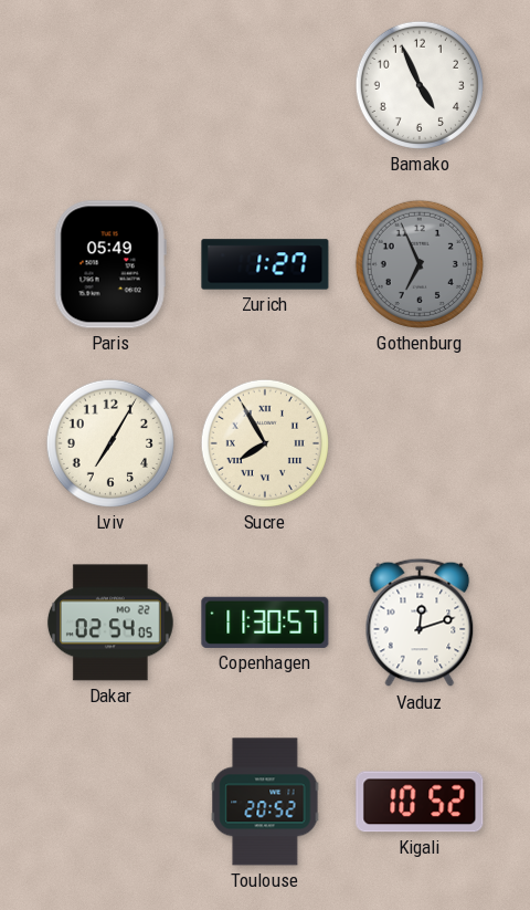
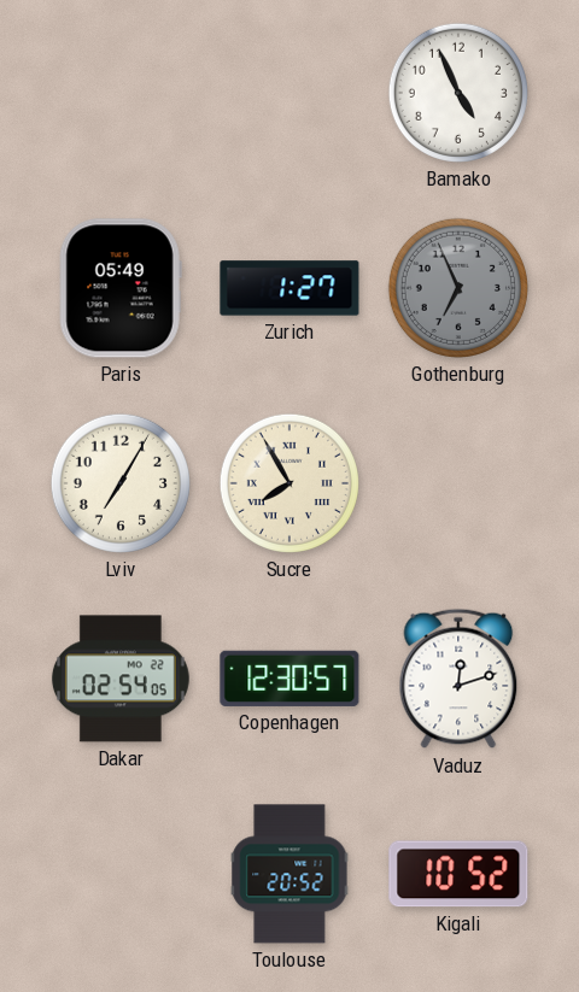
Copenhagen: 11:30 -> 12:30
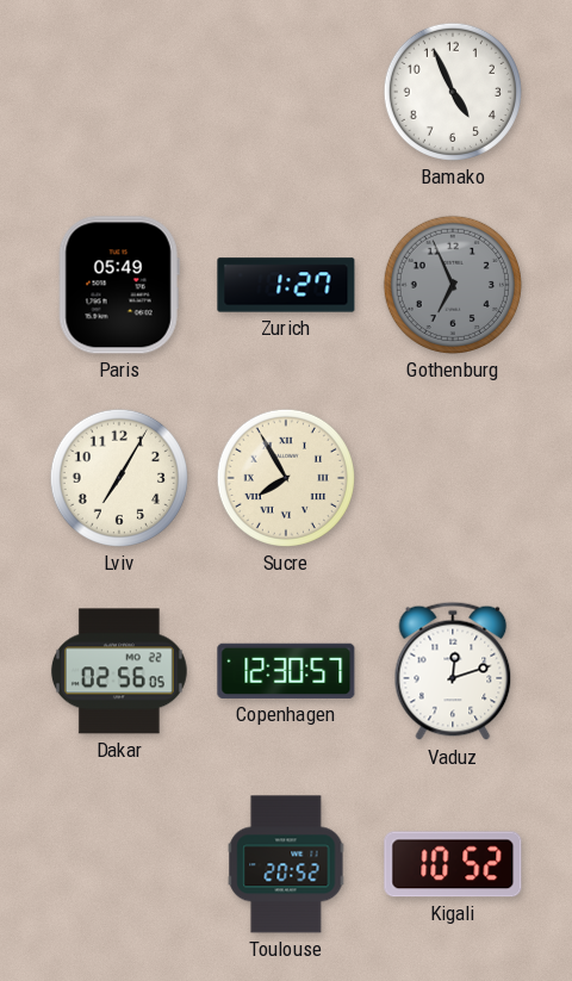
Dakar: 02:54 -> 02:56
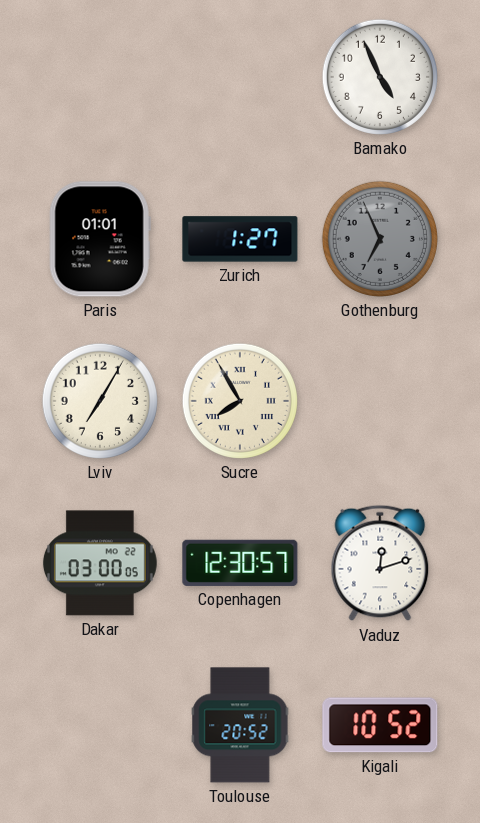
Paris: 05:49 -> 01:01
Dakar: 02:56 -> 03:00
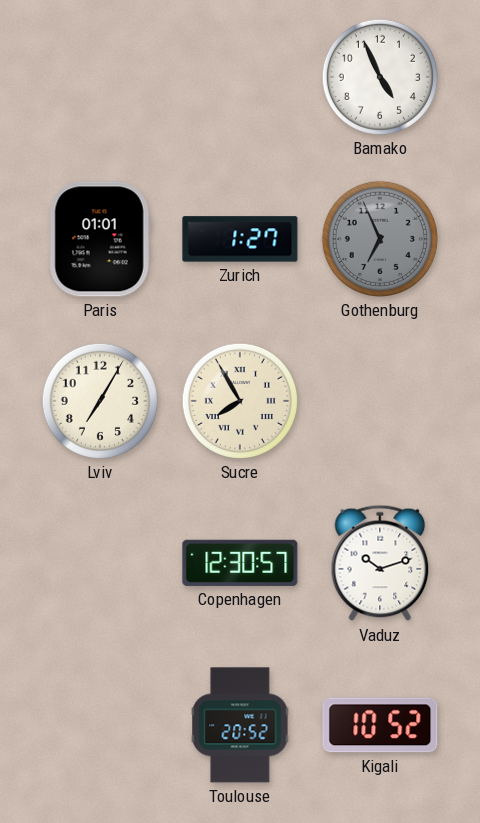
Dakar: 03:00 -> none
Vaduz: 12:12 -> 10:12
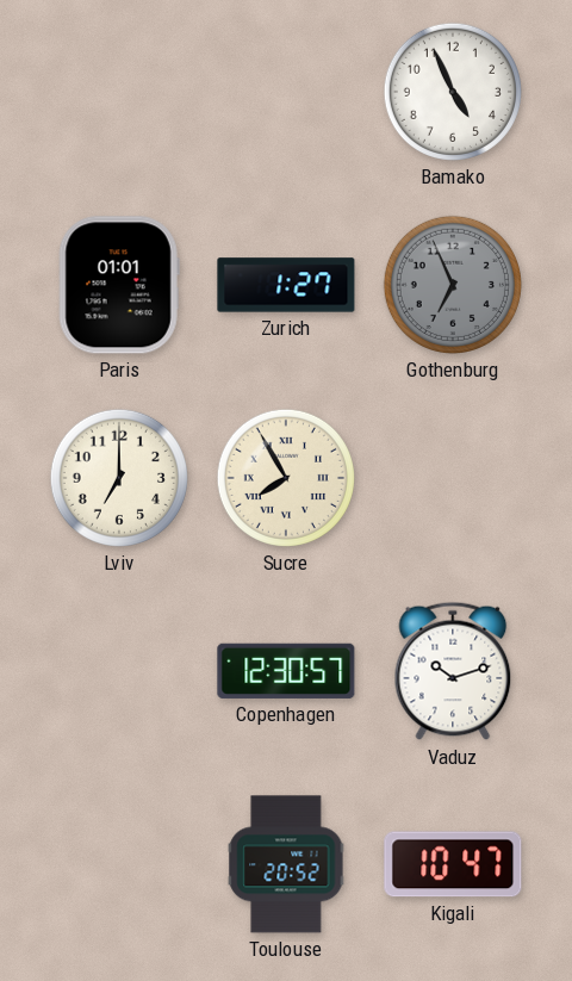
Lviv: 7:05 -> 7:00
Kigali: 10:52 -> 10:47
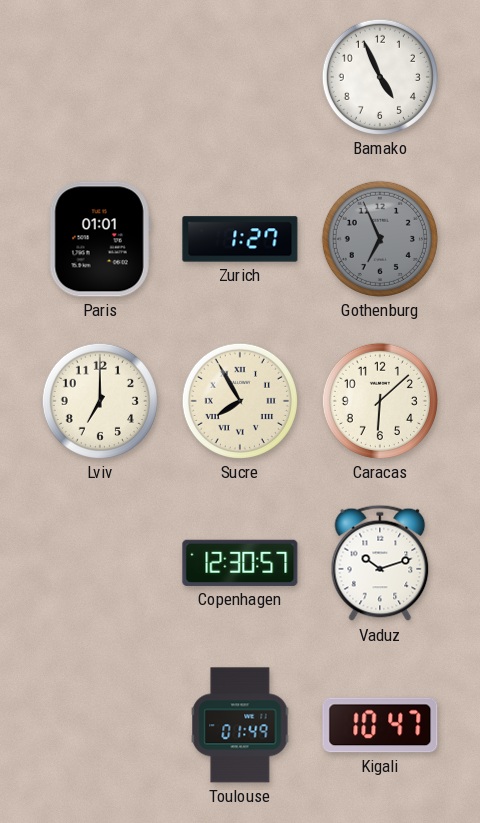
Caracas: none -> 6:08
Toulouse: 20:52 -> 01:49
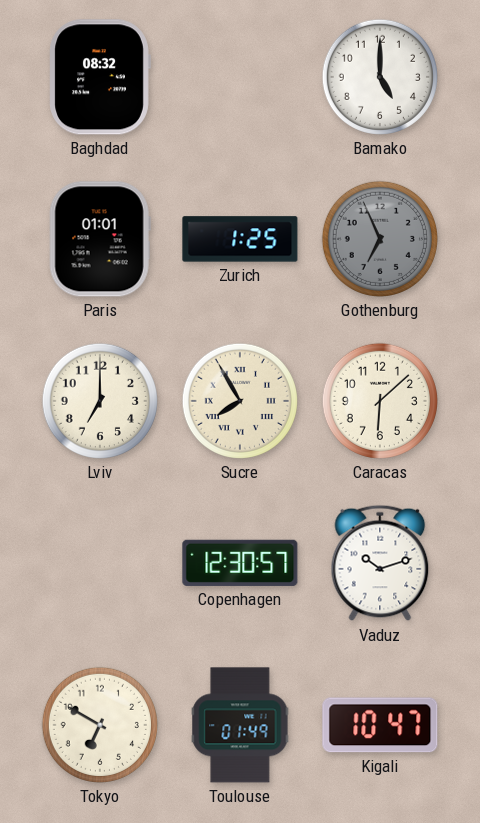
Baghdad: none -> 08:32
Bamako: 4:56 -> 5:00
Zurich: 1:27 -> 1:25
Tokyo: none -> 6:50
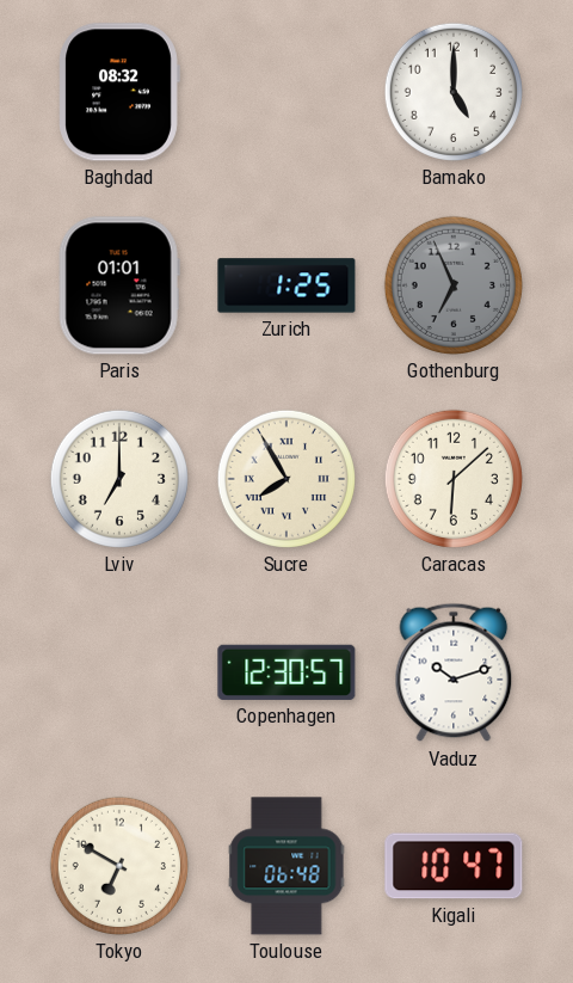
Toulouse: 01:49 -> 06:48
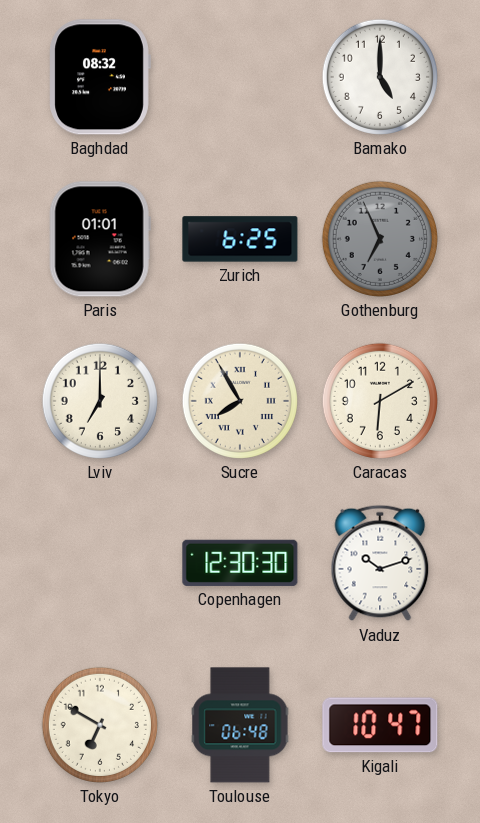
Zurich: 1:25 -> 6:25
Caracas: 6:08 -> 6:10
Copenhagen: 12:30:57 -> 12:30:30
